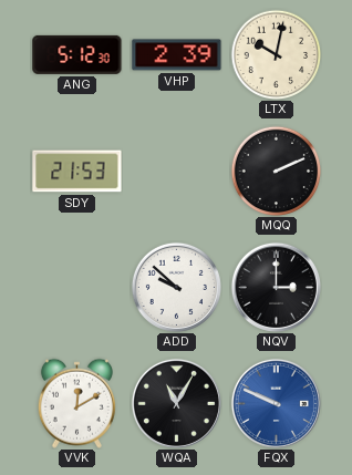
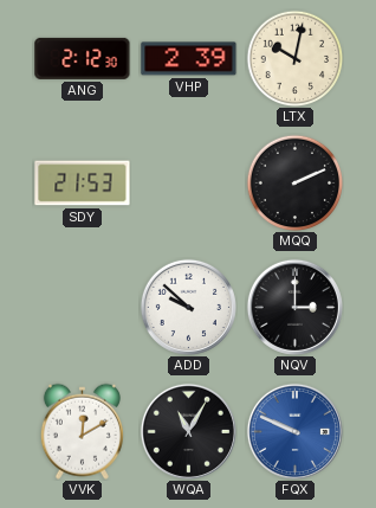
ANG: 5:12 -> 2:12
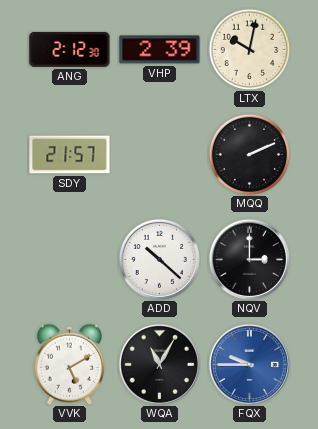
SDY: 21:53 -> 21:57
ADD: 9:52 -> 10:22
VVK: 12:10 -> 5:10
FQX: 9:49 -> 9:45
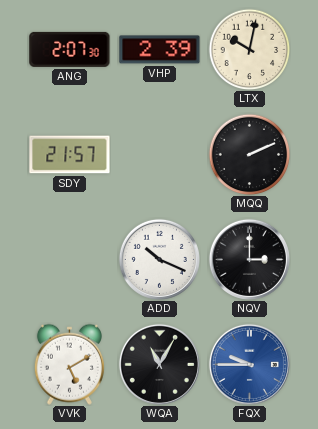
ANG: 2:12 -> 2:07
ADD: 10:22 -> 10:19
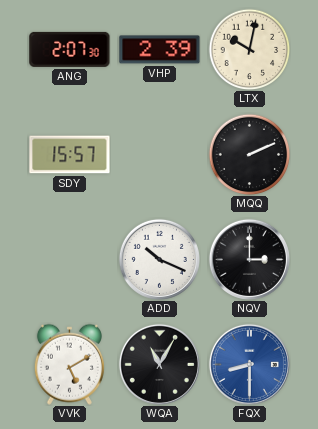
SDY: 21:57 -> 15:57
FQX: 9:45 -> 8:30
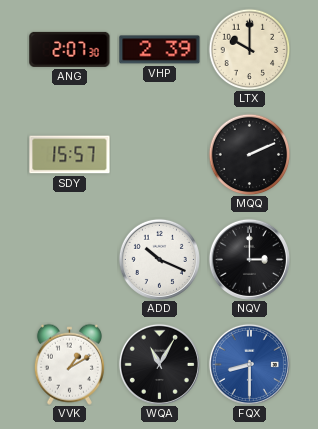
LTX: 10:02 -> 10:00
VVK: 5:10 -> 1:10
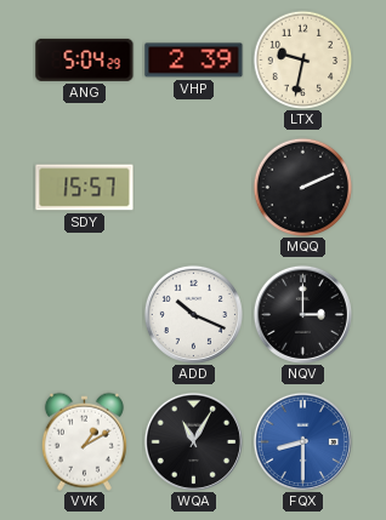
ANG: 2:07 -> 5:04
LTX: 10:00 -> 9:32
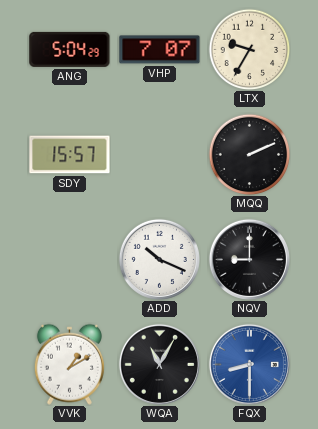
VHP: 2:39 -> 7:07
LTX: 9:32 -> 9:35
NQV: 3:00 -> 9:00
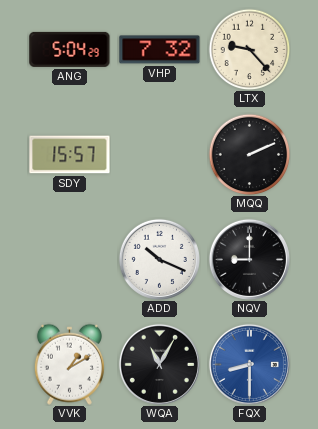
VHP: 7:07 -> 7:32
LTX: 9:35 -> 9:23
